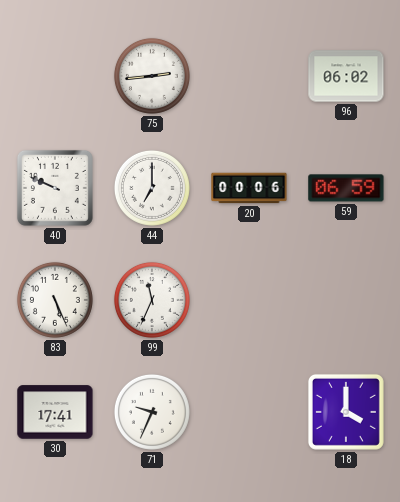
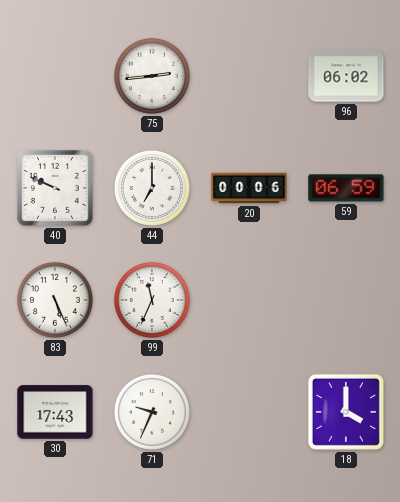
30: 17:41 -> 17:43
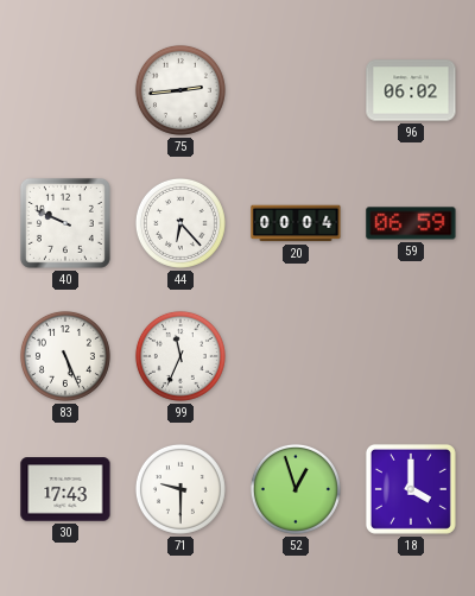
44: 7:00 -> 6:23
20: 00:06 -> 00:04
71: 9:34 -> 9:30
52: none -> 12:57
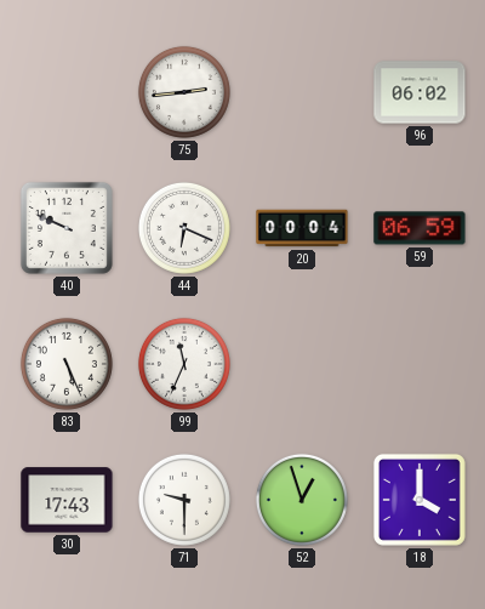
44: 6:23 -> 6:19
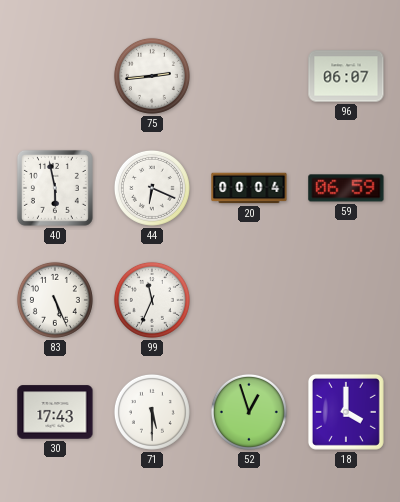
96: 06:02 -> 06:07
40: 9:49 -> 5:58
71: 9:30 -> 5:30
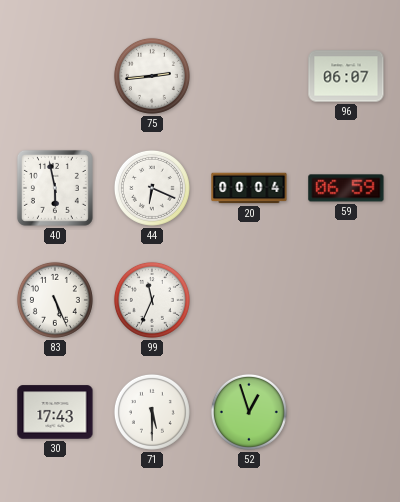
18: 4:00 -> none
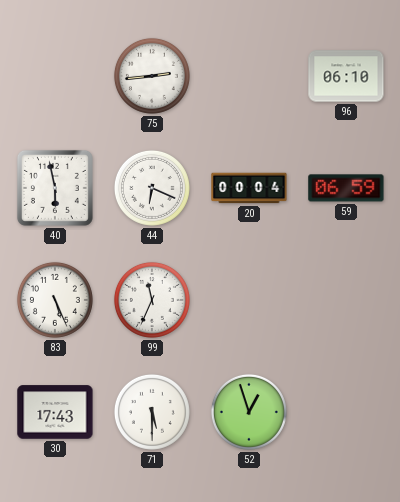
96: 06:07 -> 06:10
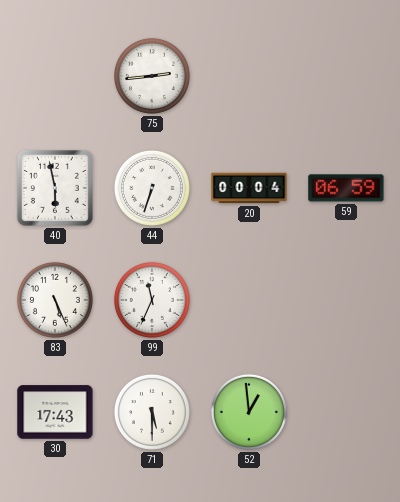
96: 06:10 -> none
44: 6:19 -> 6:33
52: 12:57 -> 12:59
